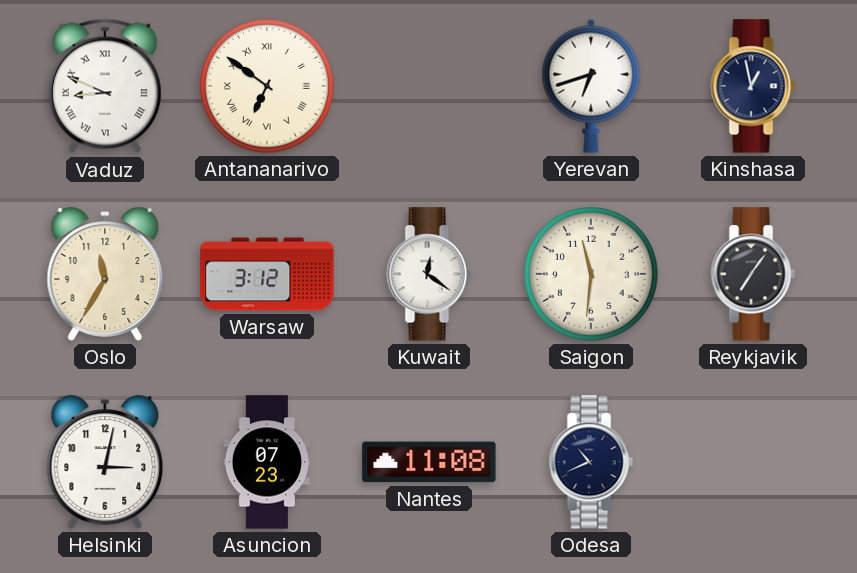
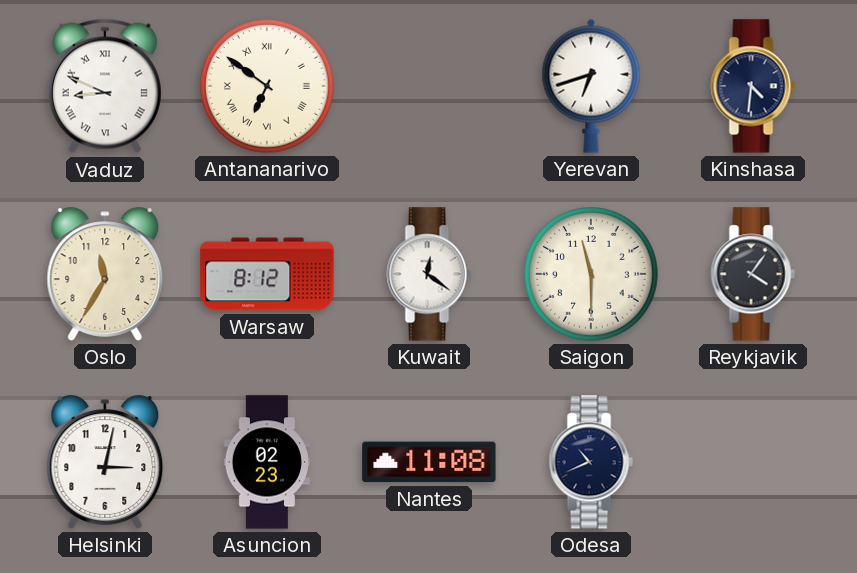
Kinshasa: 12:58 -> 4:31
Warsaw: 3:12 -> 8:12
Saigon: 11:31 -> 11:30
Reykjavik: 7:06 -> 4:06
Asuncion: 07:23 -> 02:23
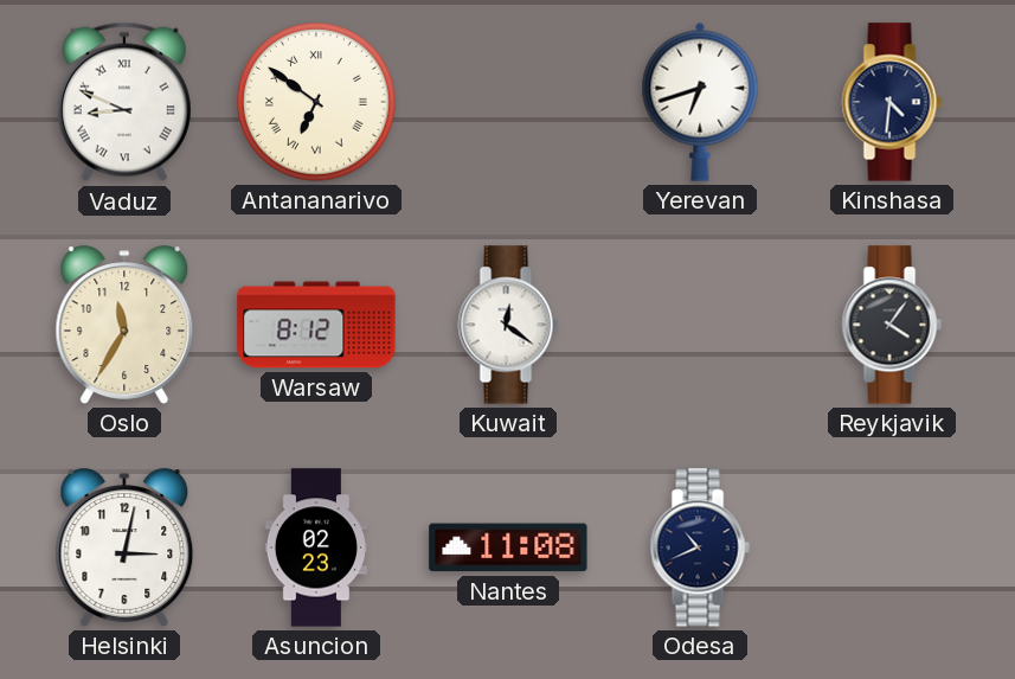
Saigon: 11:30 -> none
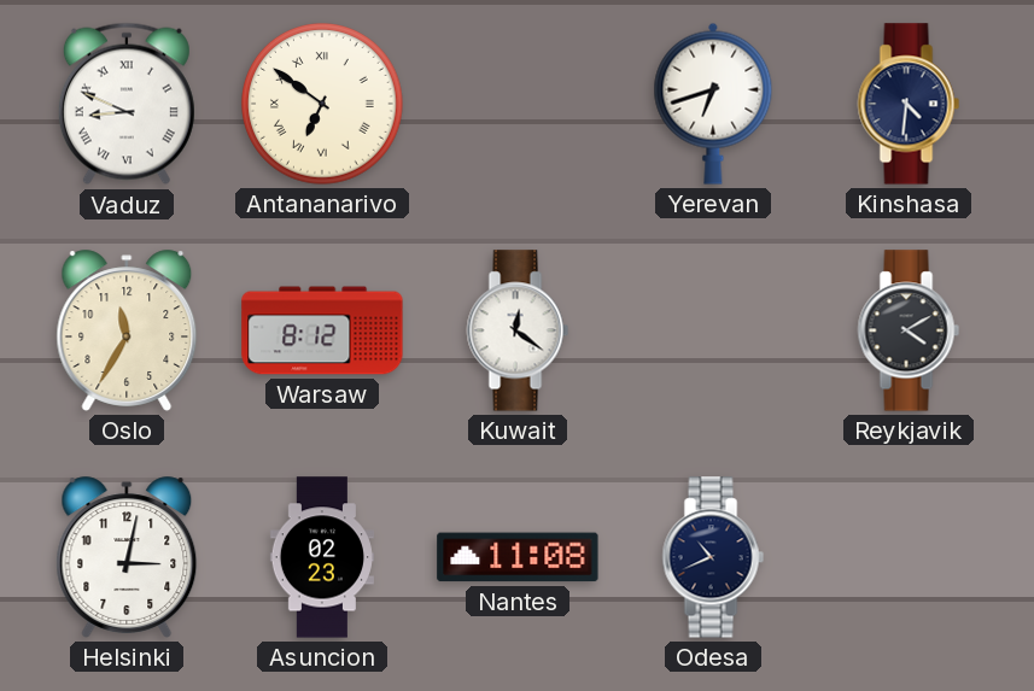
Reykjavik: 4:06 -> 4:10
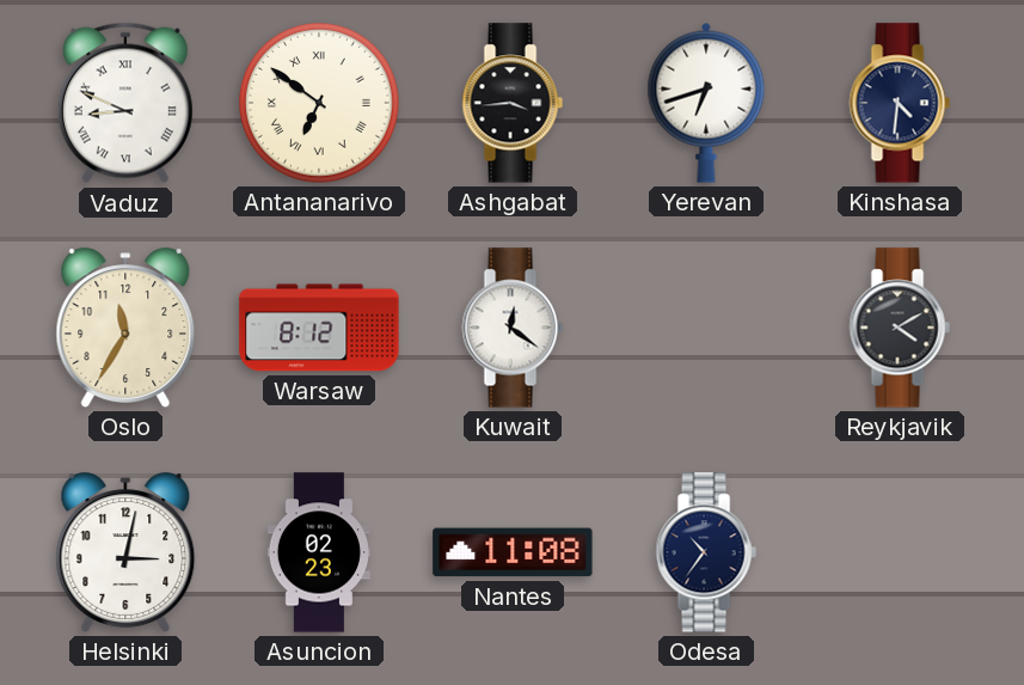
Ashgabat: none -> 3:44
Odesa: 10:41 -> 10:36
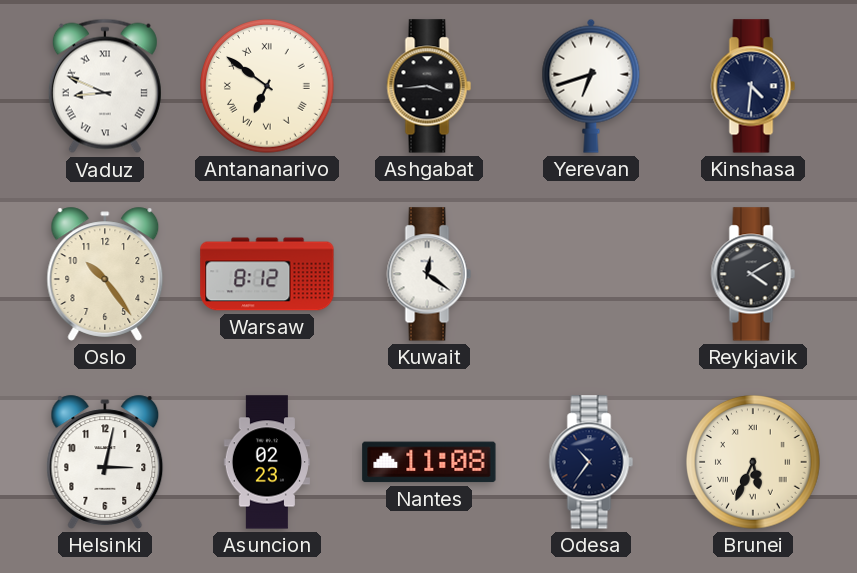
Oslo: 11:35 -> 10:24
Brunei: none -> 5:34
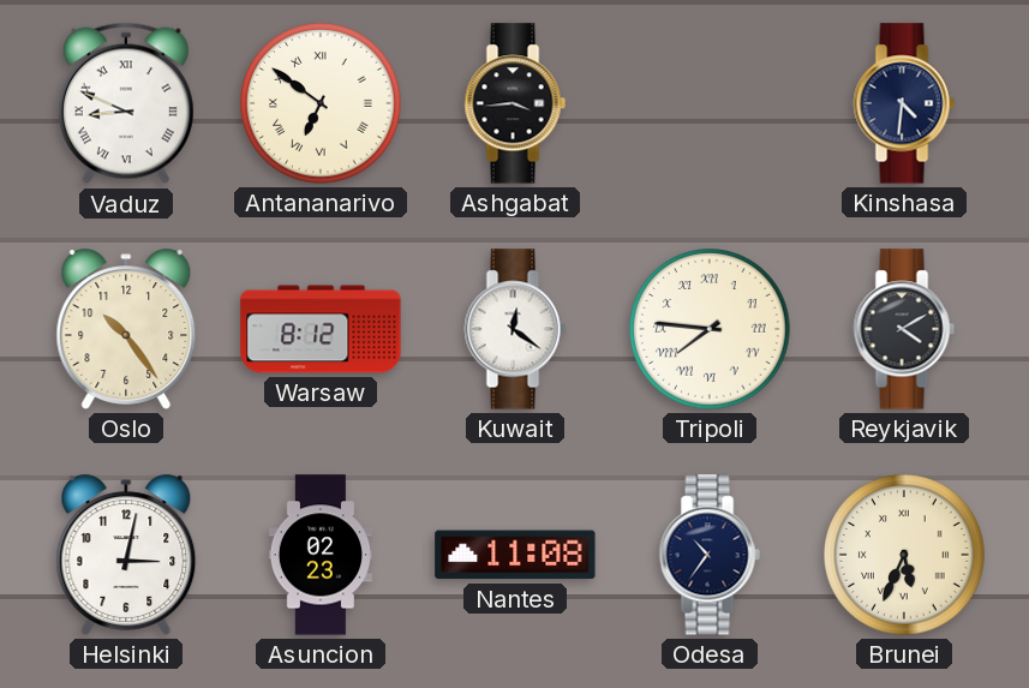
Yerevan: 6:42 -> none
Tripoli: none -> 7:46
